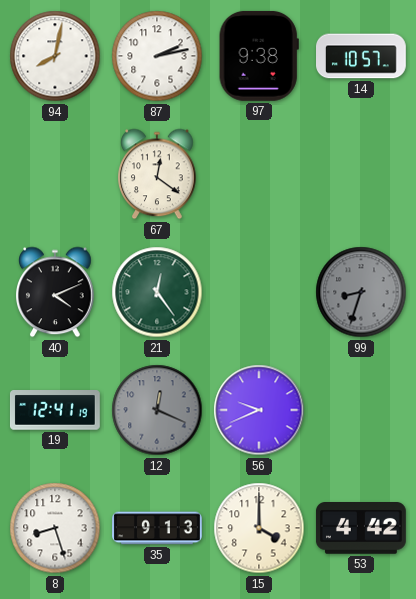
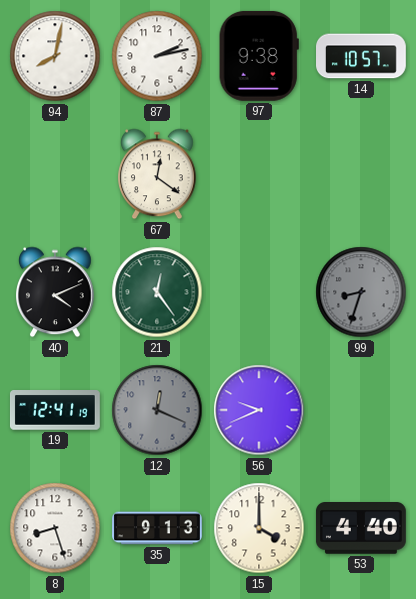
53: 4:42 -> 4:40
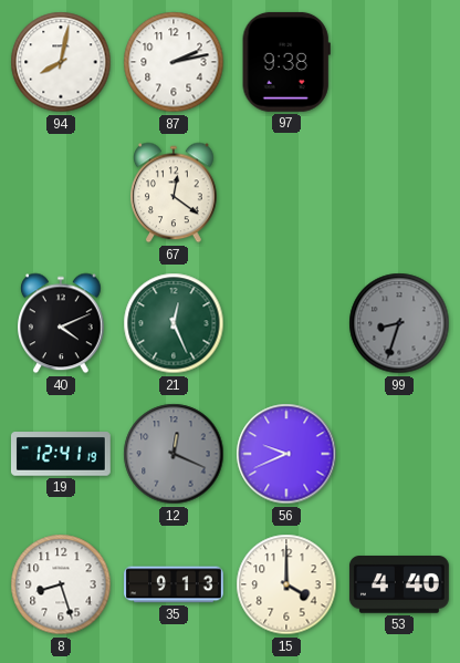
14: 10:57 -> none
21: 12:24 -> 12:26
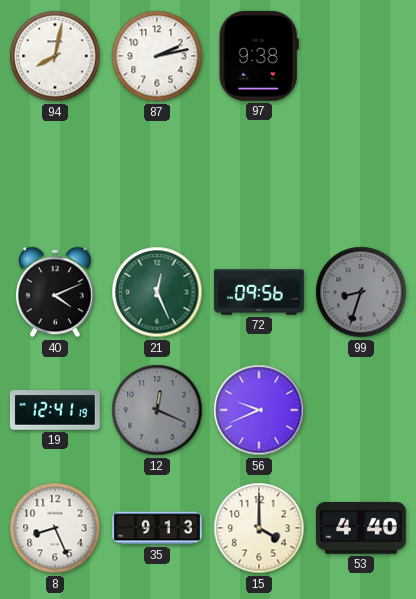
67: 12:21 -> none
72: none -> 09:56
8: 8:27 -> 8:26
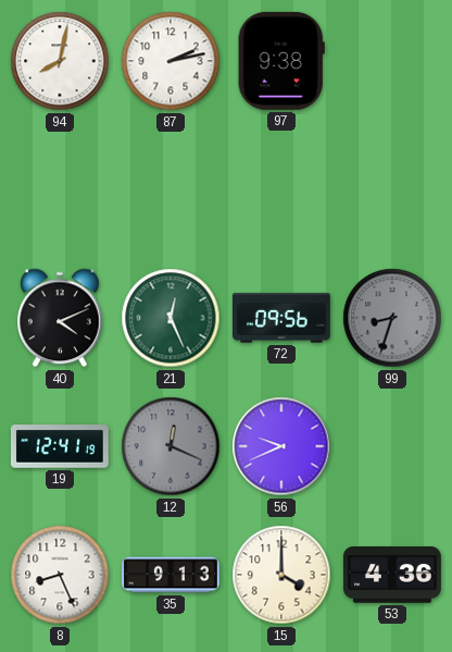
53: 4:40 -> 4:36
